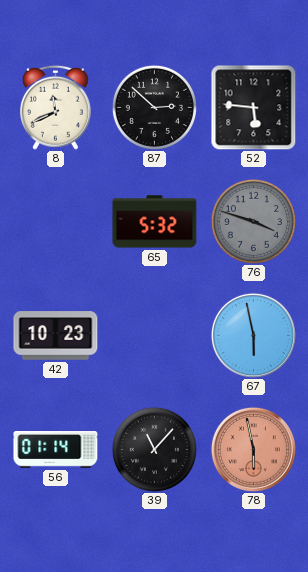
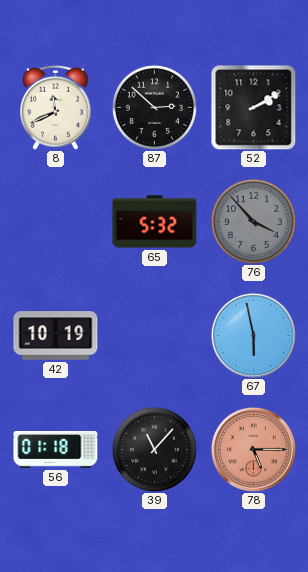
52: 5:46 -> 2:10
76: 3:48 -> 3:53
42: 10:23 -> 10:19
56: 01:14 -> 01:18
78: 5:58 -> 5:15
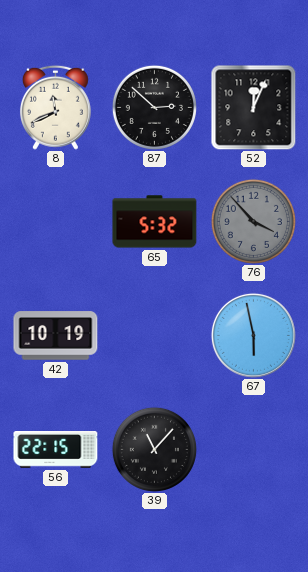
52: 2:10 -> 12:04
56: 01:18 -> 22:15
78: 5:15 -> none
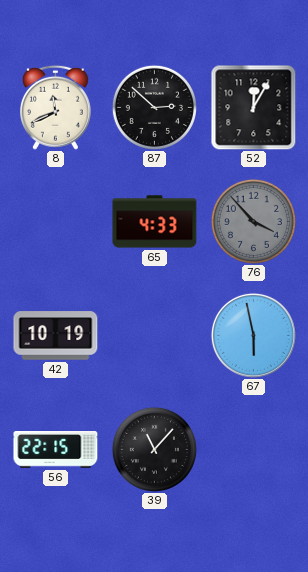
52: 12:04 -> 12:05
65: 5:32 -> 4:33
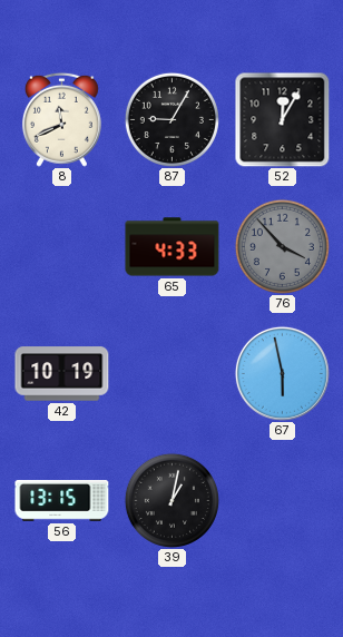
87: 2:52 -> 9:05
56: 22:15 -> 13:15
39: 11:07 -> 1:02
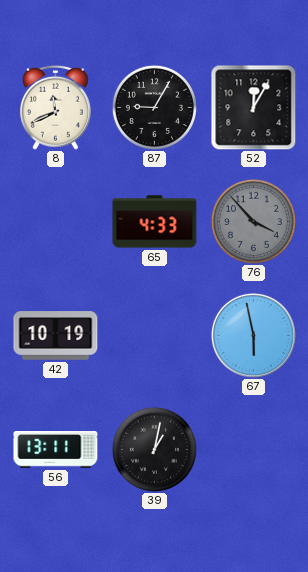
56: 13:15 -> 13:11
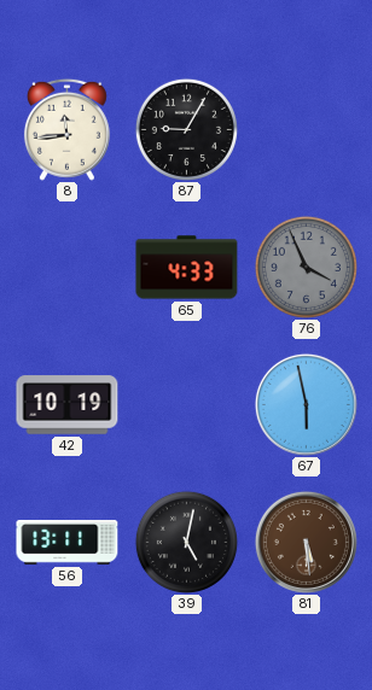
8: 11:41 -> 11:44
52: 12:05 -> none
76: 3:53 -> 3:56
39: 1:02 -> 5:02
81: none -> 5:29
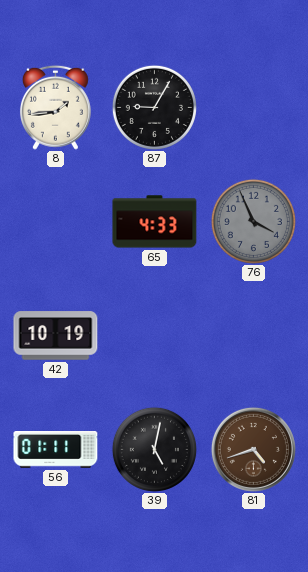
8: 11:44 -> 1:44
67: 5:58 -> none
56: 13:11 -> 01:11
81: 5:29 -> 4:42
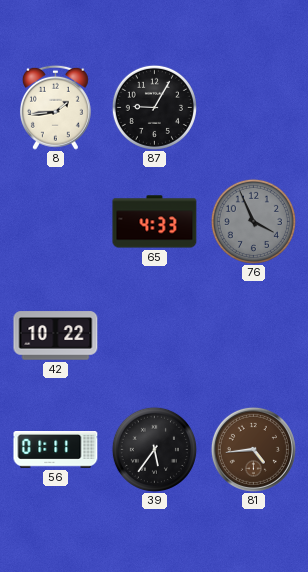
42: 10:19 -> 10:22
39: 5:02 -> 5:36
81: 4:42 -> 4:44
